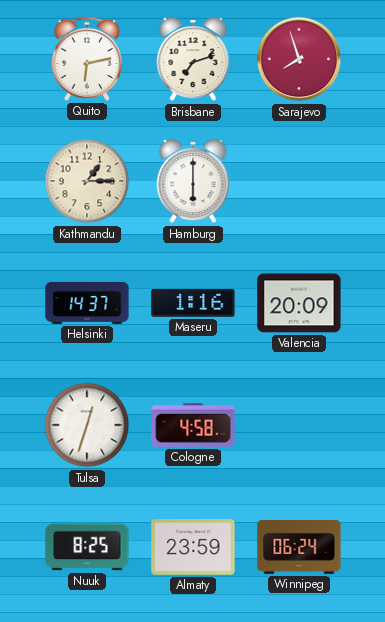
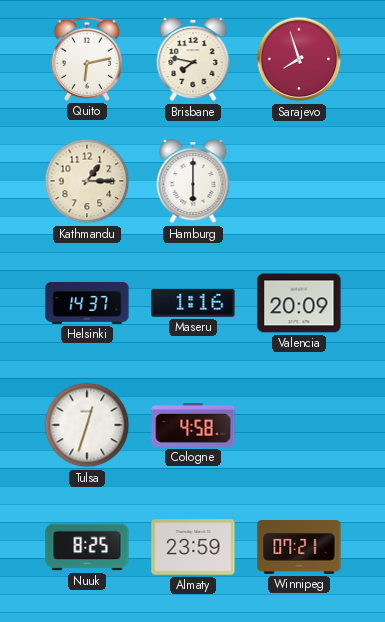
Brisbane: 7:12 -> 7:47
Winnipeg: 06:24 -> 07:21
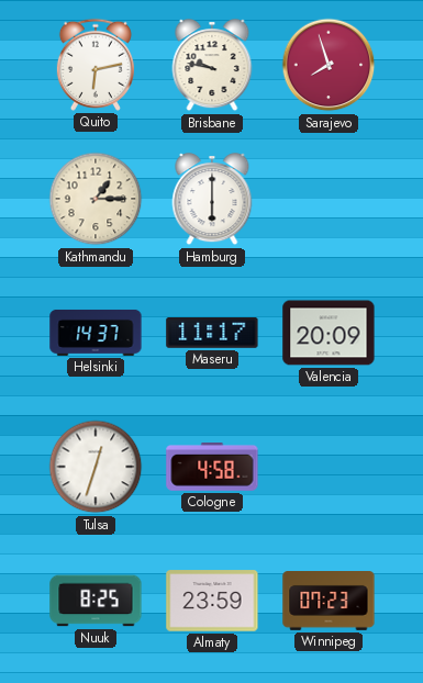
Brisbane: 7:47 -> 9:47
Maseru: 1:16 -> 11:17
Winnipeg: 07:21 -> 07:23
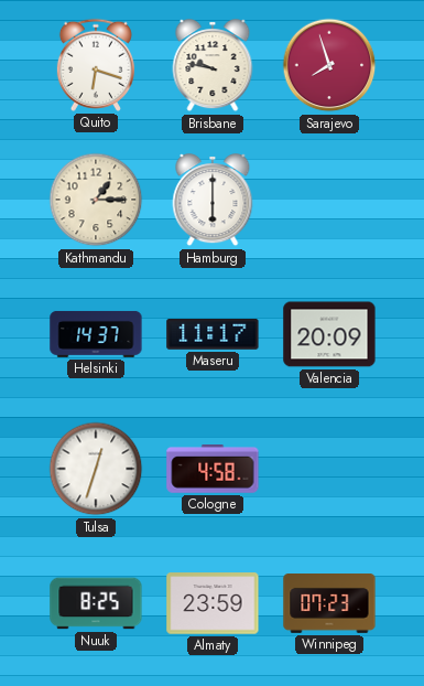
Quito: 6:13 -> 6:18
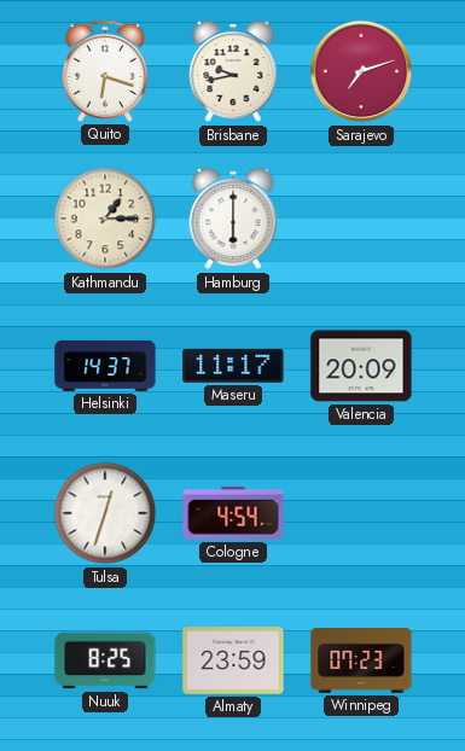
Brisbane: 9:47 -> 9:43
Sarajevo: 7:57 -> 7:12
Cologne: 4:58 -> 4:54
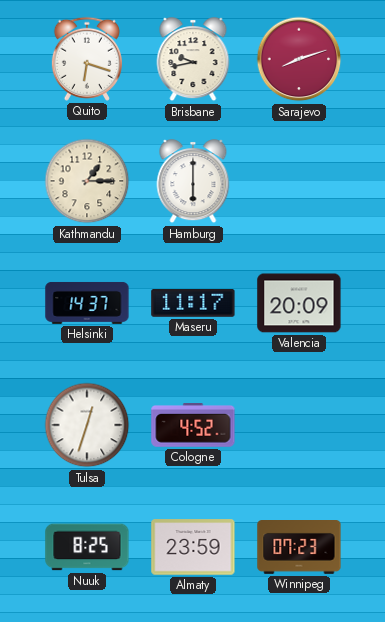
Sarajevo: 7:12 -> 8:12
Cologne: 4:54 -> 4:52
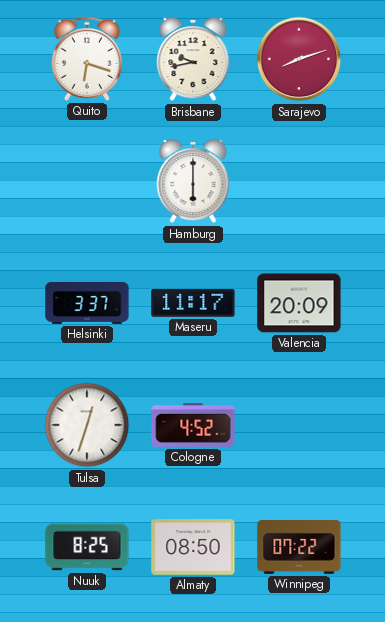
Kathmandu: 1:15 -> none
Helsinki: 14:37 -> 3:37
Almaty: 23:59 -> 08:50
Winnipeg: 07:23 -> 07:22
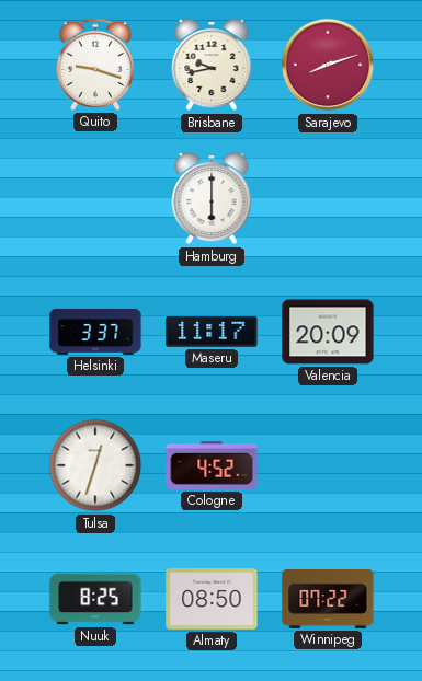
Quito: 6:18 -> 9:18
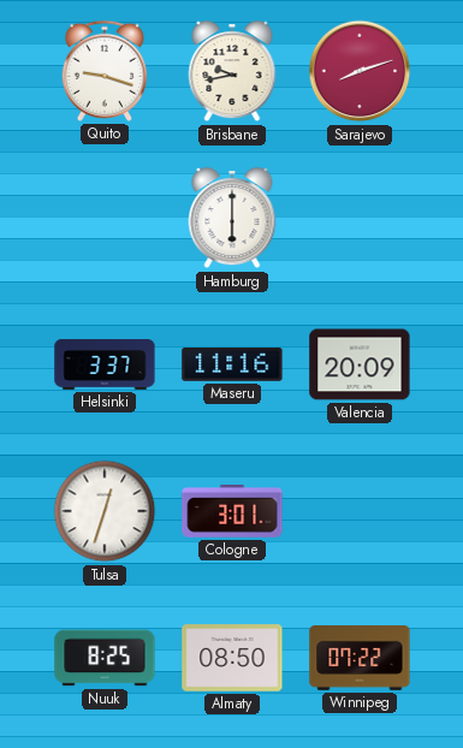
Maseru: 11:17 -> 11:16
Cologne: 4:52 -> 3:01
